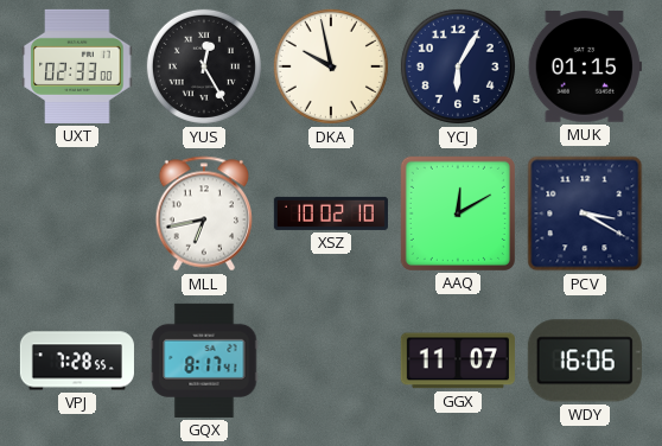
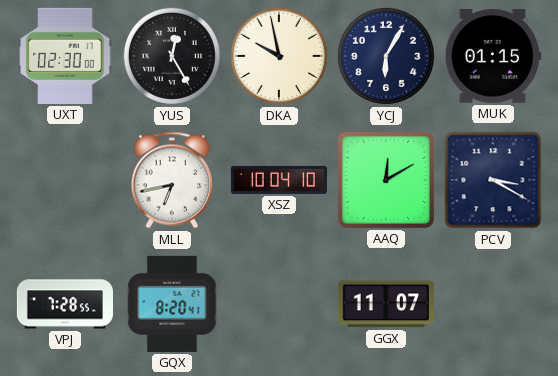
UXT: 02:33 -> 02:30
XSZ: 10:02 -> 10:04
GQX: 8:17 -> 8:20
WDY: 16:06 -> none
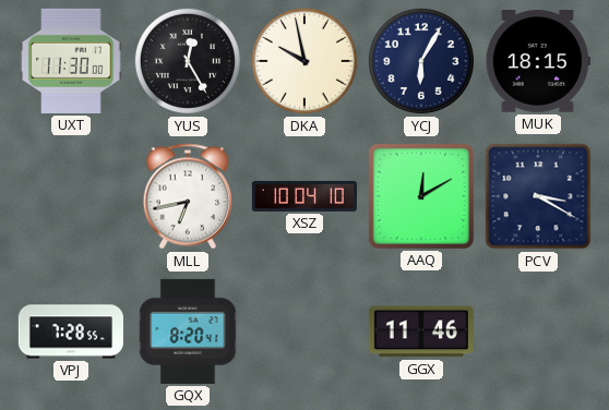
UXT: 02:30 -> 11:30
MUK: 01:15 -> 18:15
GGX: 11:07 -> 11:46
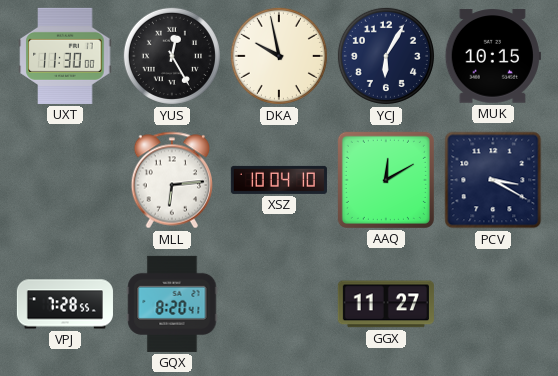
MUK: 18:15 -> 10:15
MLL: 6:43 -> 6:14
GGX: 11:46 -> 11:27
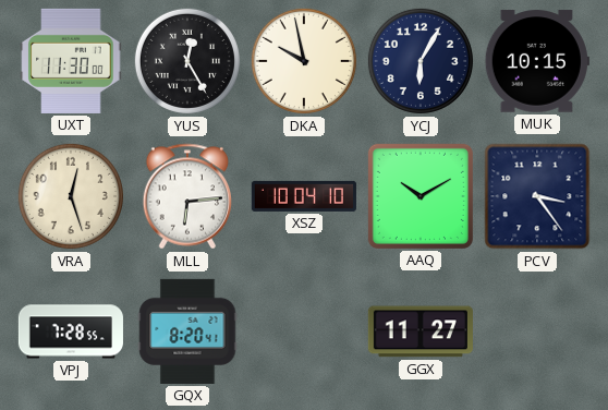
VRA: none -> 12:27
AAQ: 12:10 -> 10:10
PCV: 3:20 -> 3:24
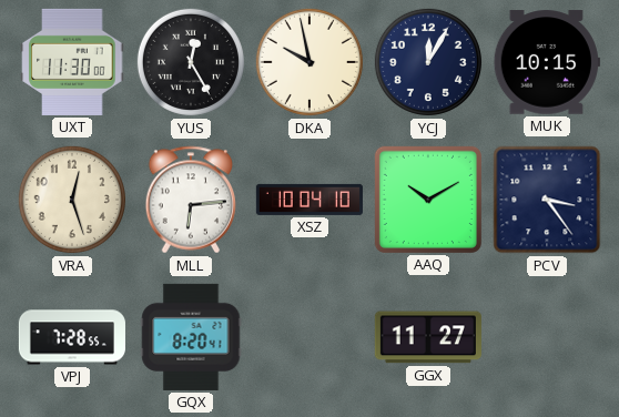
YCJ: 6:05 -> 12:05
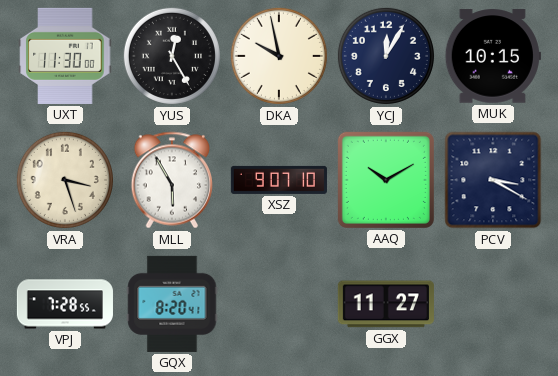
VRA: 12:27 -> 3:27
MLL: 6:14 -> 5:55
XSZ: 10:04 -> 9:07
PCV: 3:24 -> 3:20
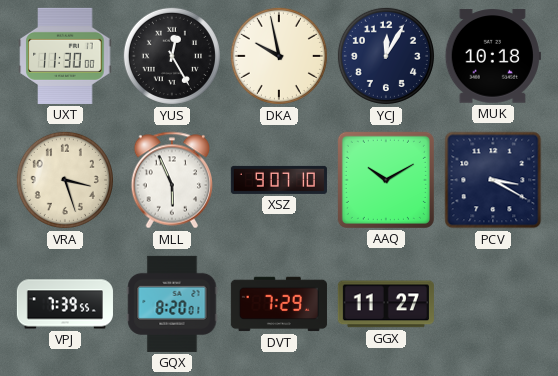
MUK: 10:15 -> 10:18
MLL: 5:55 -> 5:56
VPJ: 7:28 -> 7:39
GQX: 8:20:41 -> 8:20:01
DVT: none -> 7:29
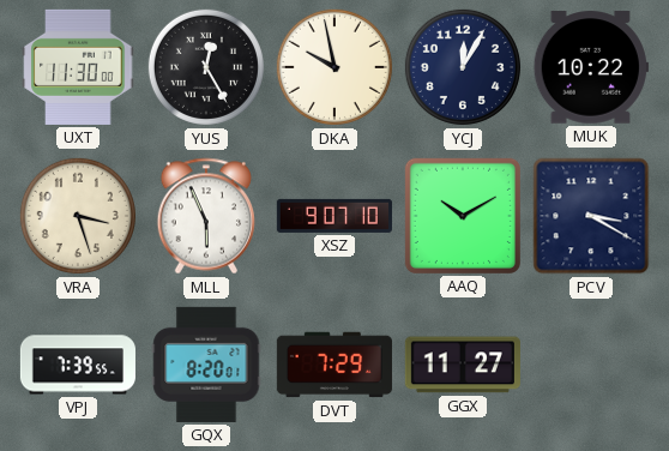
MUK: 10:18 -> 10:22
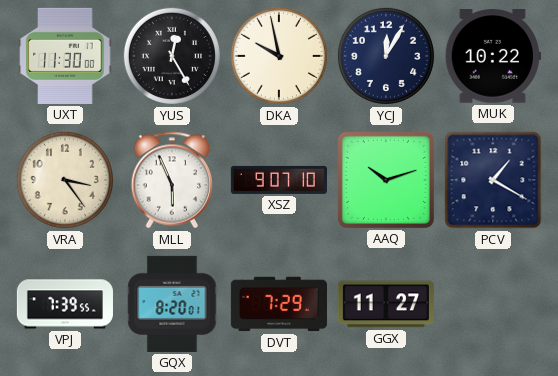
VRA: 3:27 -> 3:24
AAQ: 10:10 -> 10:12
PCV: 3:20 -> 1:20
